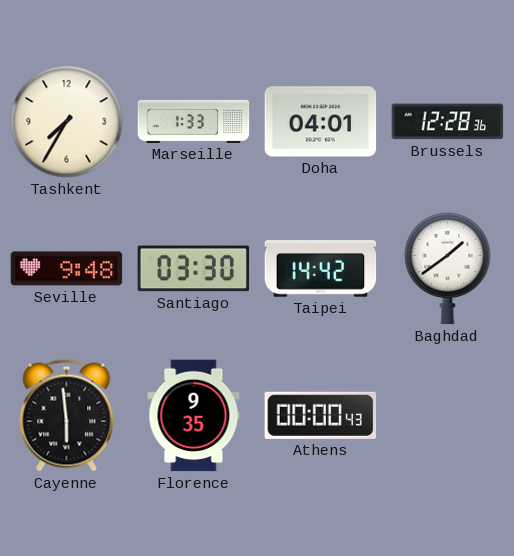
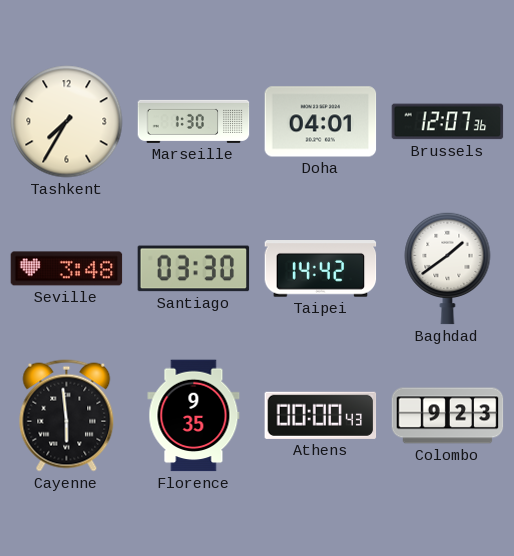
Marseille: 1:33 -> 1:30
Brussels: 12:28 -> 12:07
Seville: 9:48 -> 3:48
Colombo: none -> 9:23
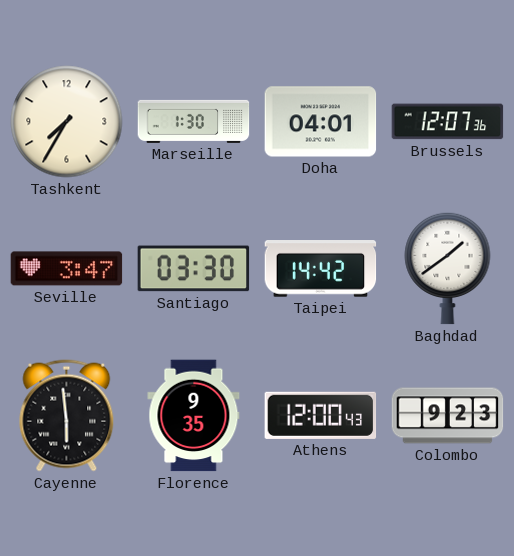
Seville: 3:48 -> 3:47
Athens: 00:00 -> 12:00
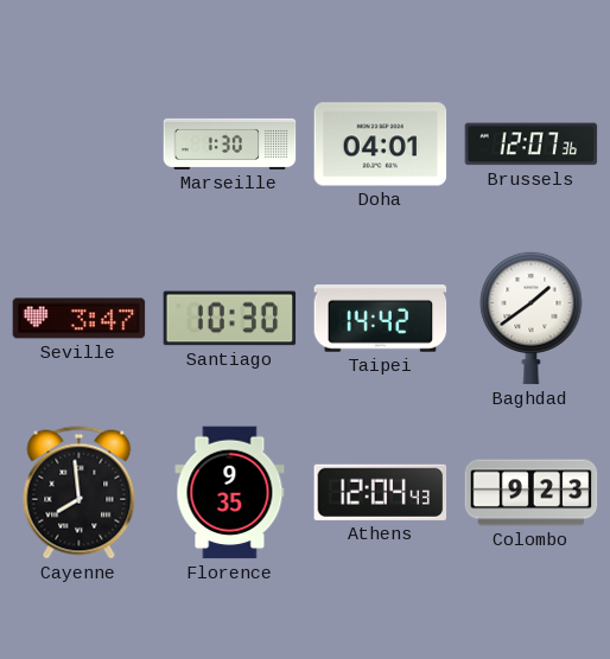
Tashkent: 7:35 -> none
Santiago: 03:30 -> 10:30
Cayenne: 5:59 -> 7:59
Athens: 12:00 -> 12:04
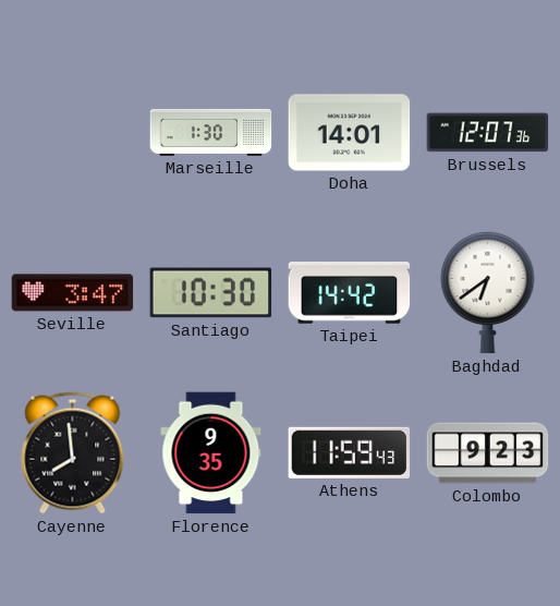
Doha: 04:01 -> 14:01
Baghdad: 1:39 -> 6:39
Athens: 12:04 -> 11:59
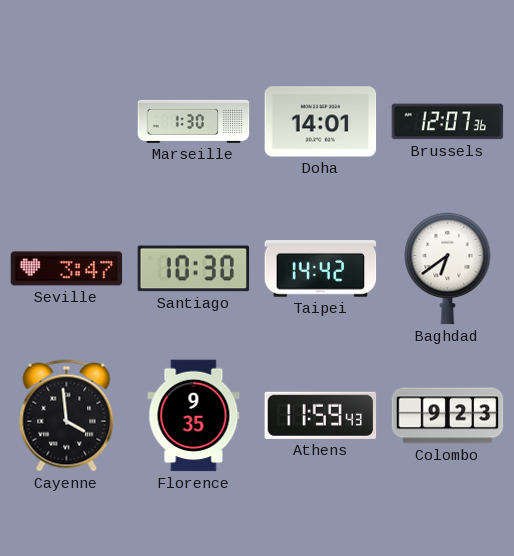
Cayenne: 7:59 -> 3:59
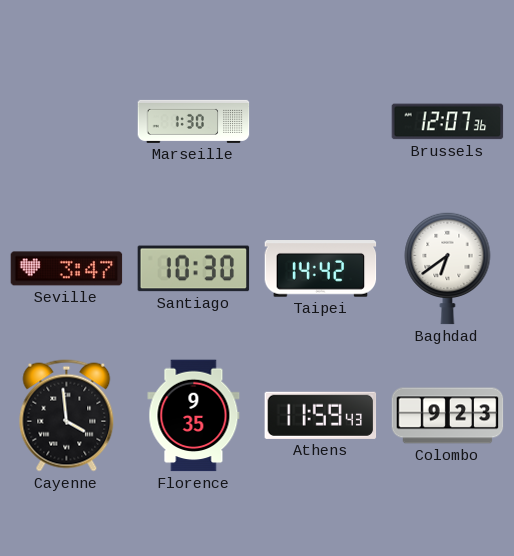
Doha: 14:01 -> none
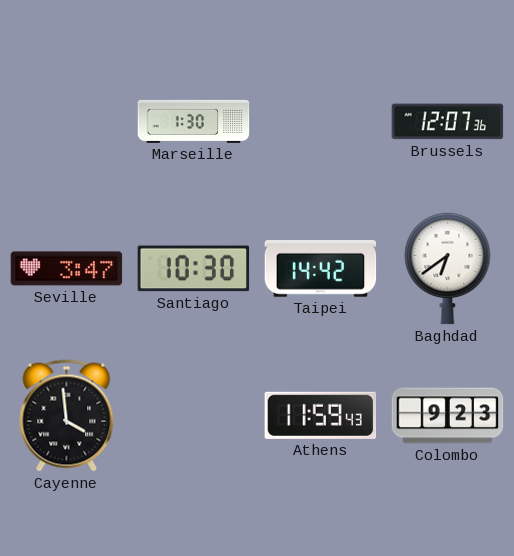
Florence: 9:35 -> none
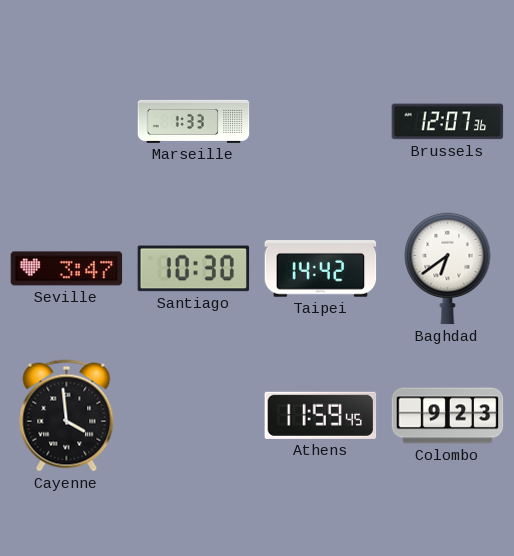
Marseille: 1:30 -> 1:33
Athens: 11:59:43 -> 11:59:45
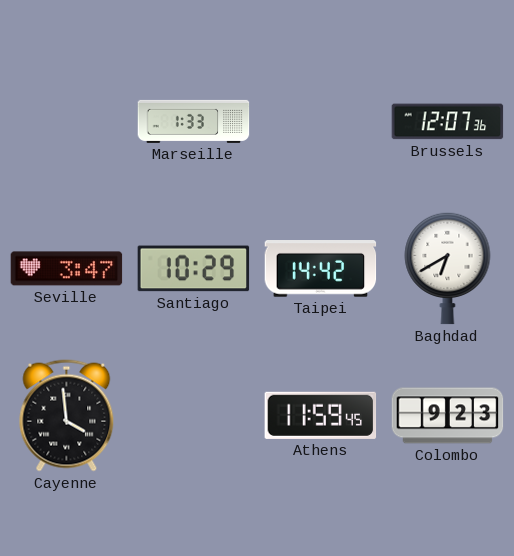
Santiago: 10:30 -> 10:29
Baghdad: 6:39 -> 6:40
